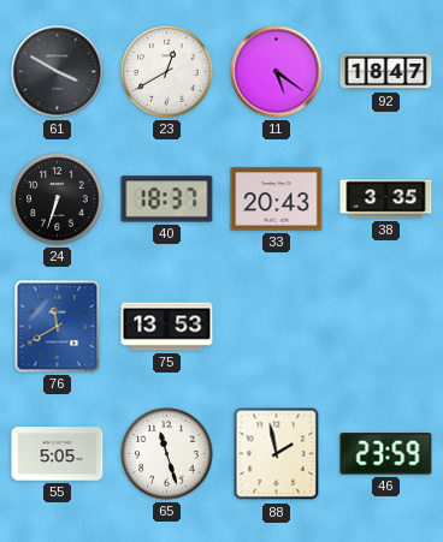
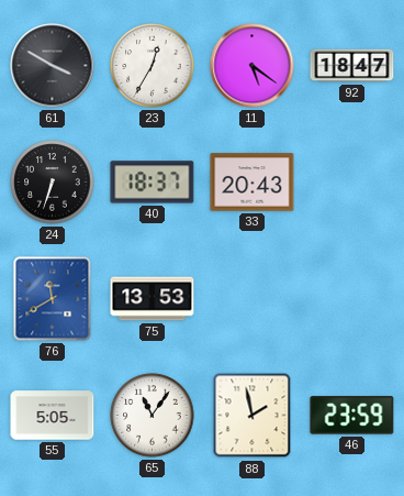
23: 12:40 -> 12:35
38: 3:35 -> none
65: 11:27 -> 11:06
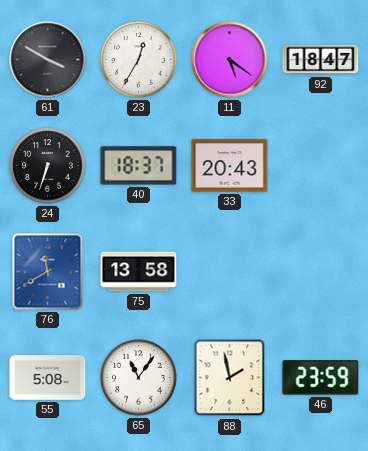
75: 13:53 -> 13:58
55: 5:05 -> 5:08
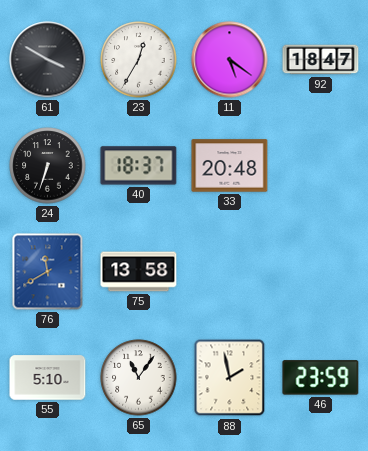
33: 20:43 -> 20:48
55: 5:08 -> 5:10
